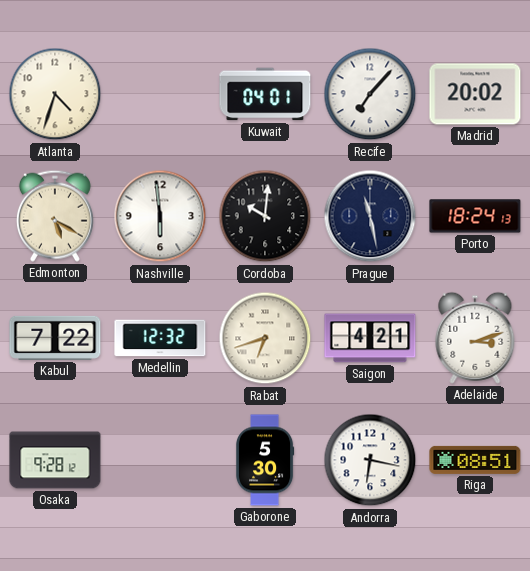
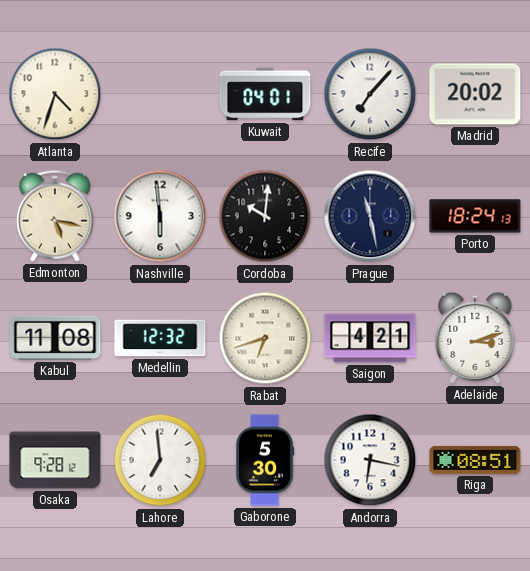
Edmonton: 5:20 -> 5:17
Kabul: 7:22 -> 11:08
Lahore: none -> 6:59
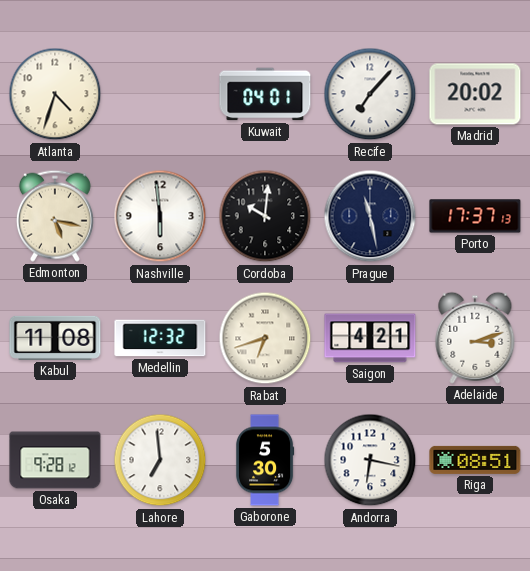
Porto: 18:24 -> 17:37
